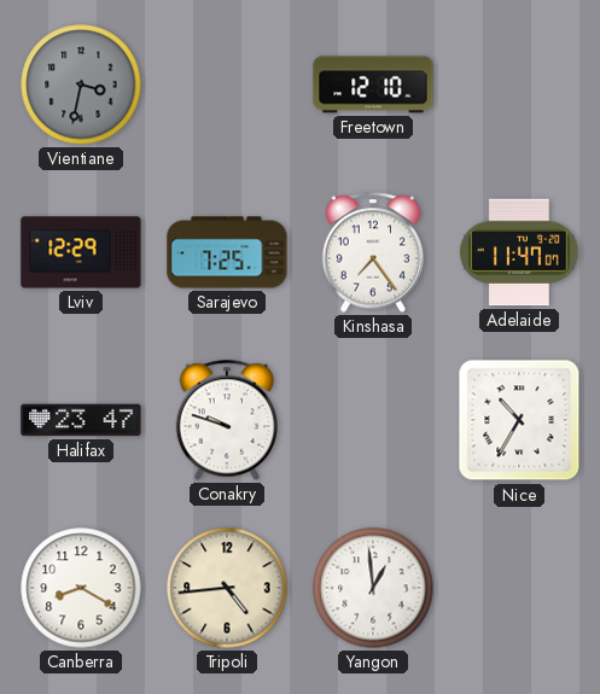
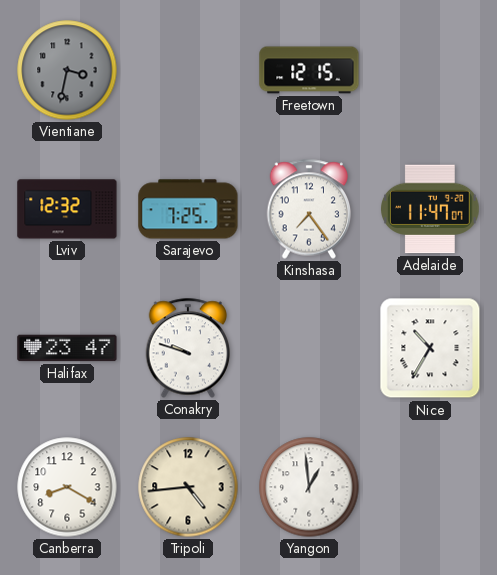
Freetown: 12:10 -> 12:15
Lviv: 12:29 -> 12:32
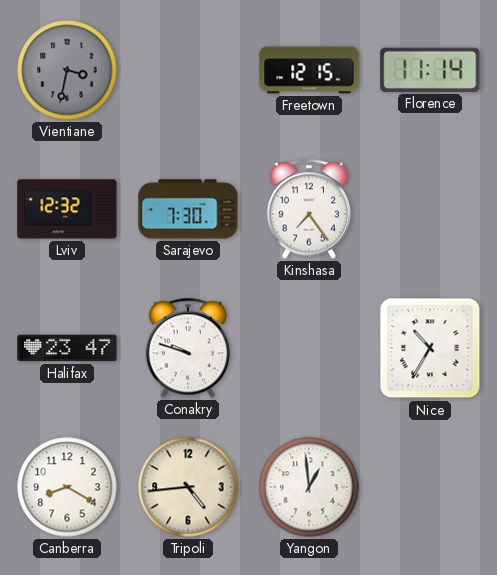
Florence: none -> 11:14
Sarajevo: 7:25 -> 7:30
Adelaide: 11:47 -> none
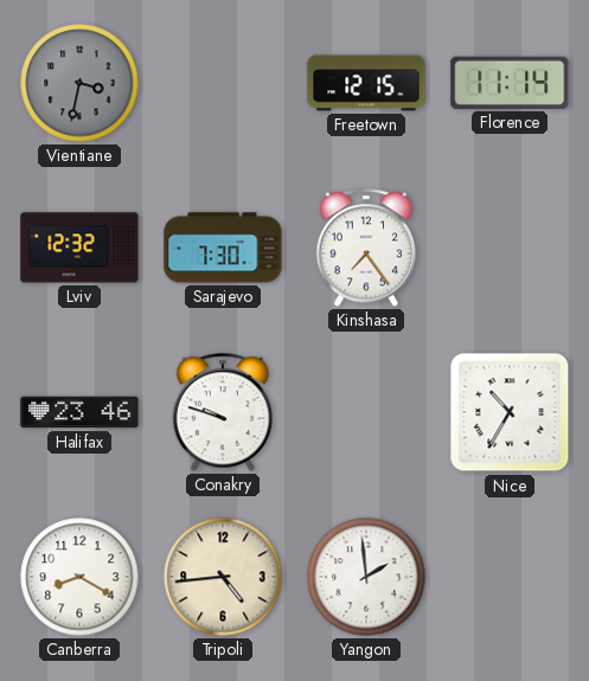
Halifax: 23:47 -> 23:46
Yangon: 12:59 -> 1:59
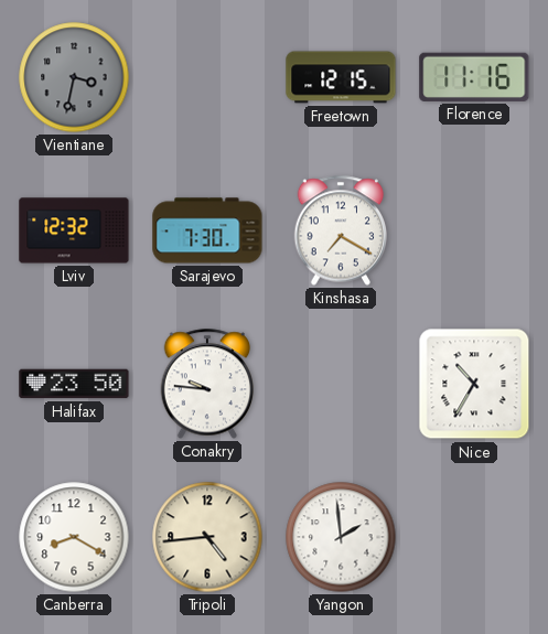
Florence: 11:14 -> 11:16
Kinshasa: 7:24 -> 7:20
Halifax: 23:46 -> 23:50
Conakry: 9:48 -> 9:46
